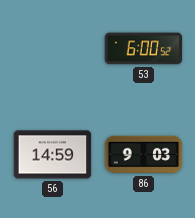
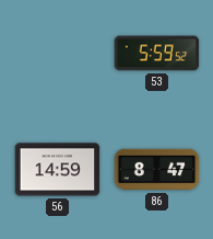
53: 6:00 -> 5:59
86: 9:03 -> 8:47
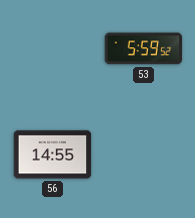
56: 14:59 -> 14:55
86: 8:47 -> none
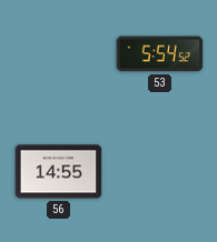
53: 5:59 -> 5:54
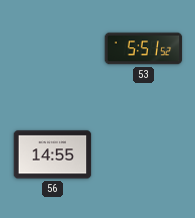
53: 5:54 -> 5:51
